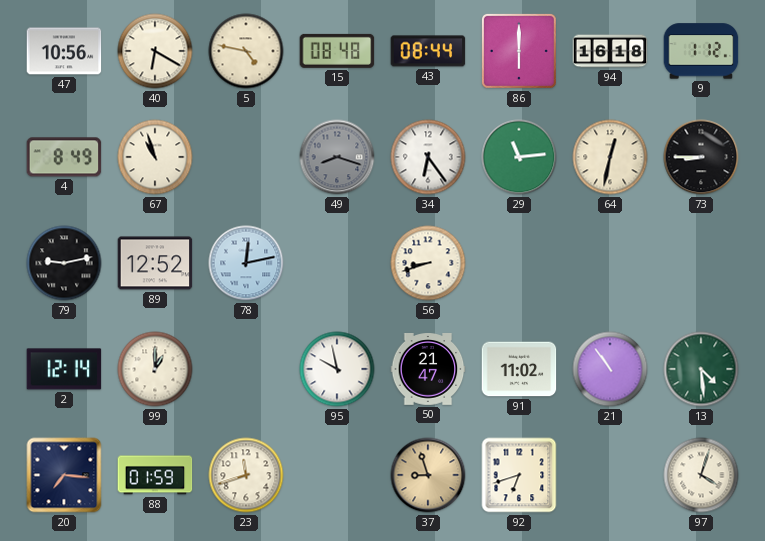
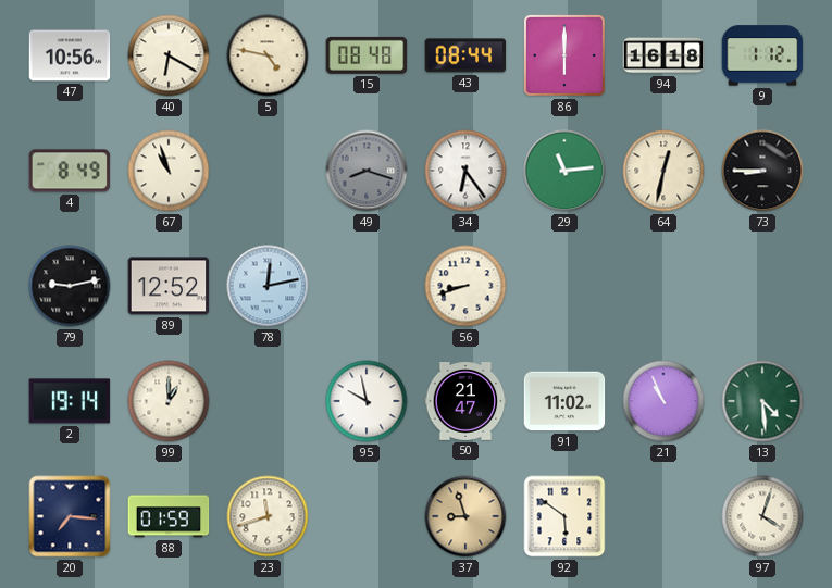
2: 12:14 -> 19:14
21: 10:54 -> 10:56
92: 6:42 -> 5:51
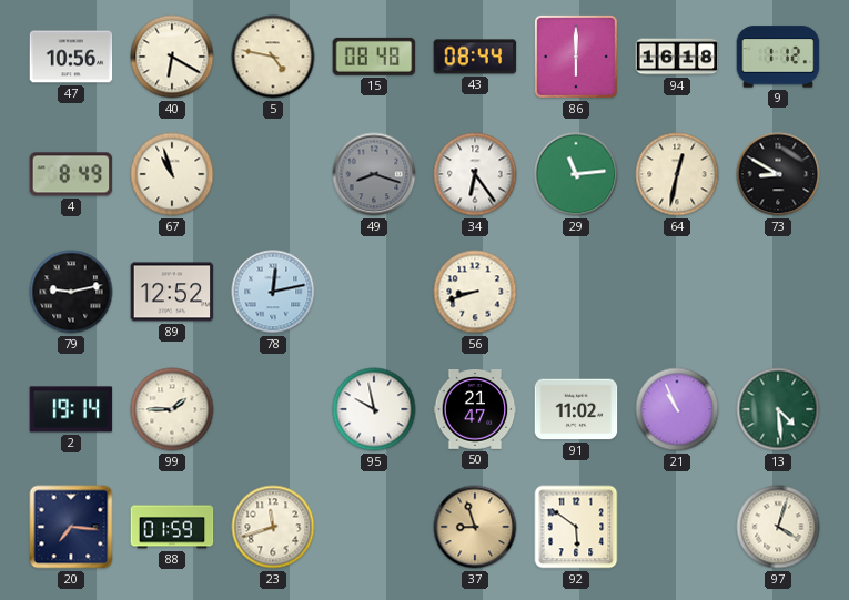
73: 8:45 -> 8:50
99: 1:00 -> 1:45
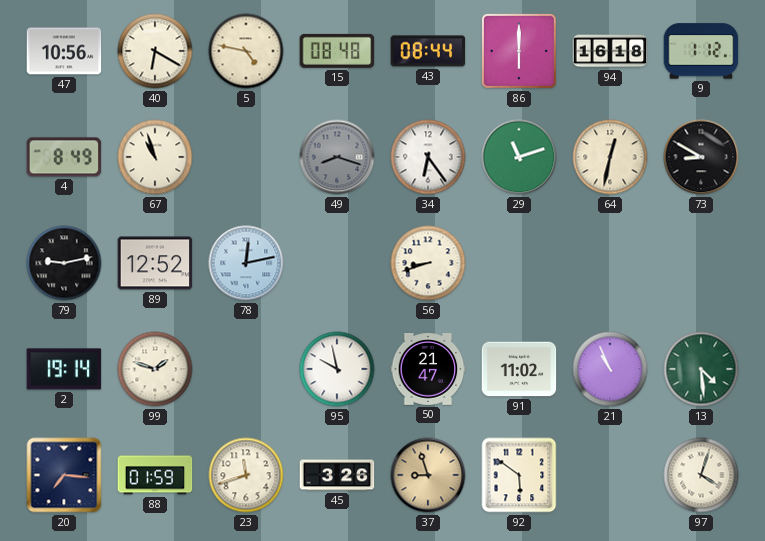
29: 11:14 -> 11:12
99: 1:45 -> 1:48
45: none -> 3:26
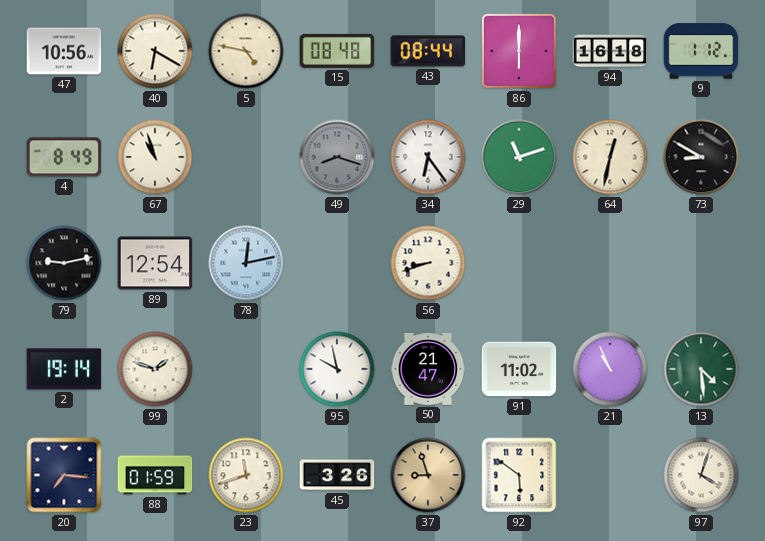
89: 12:52 -> 12:54
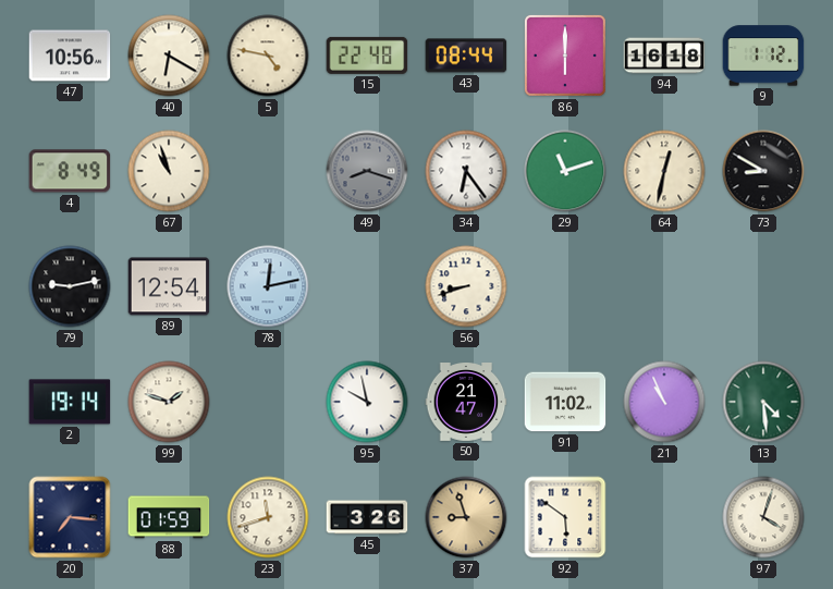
15: 08:48 -> 22:48
